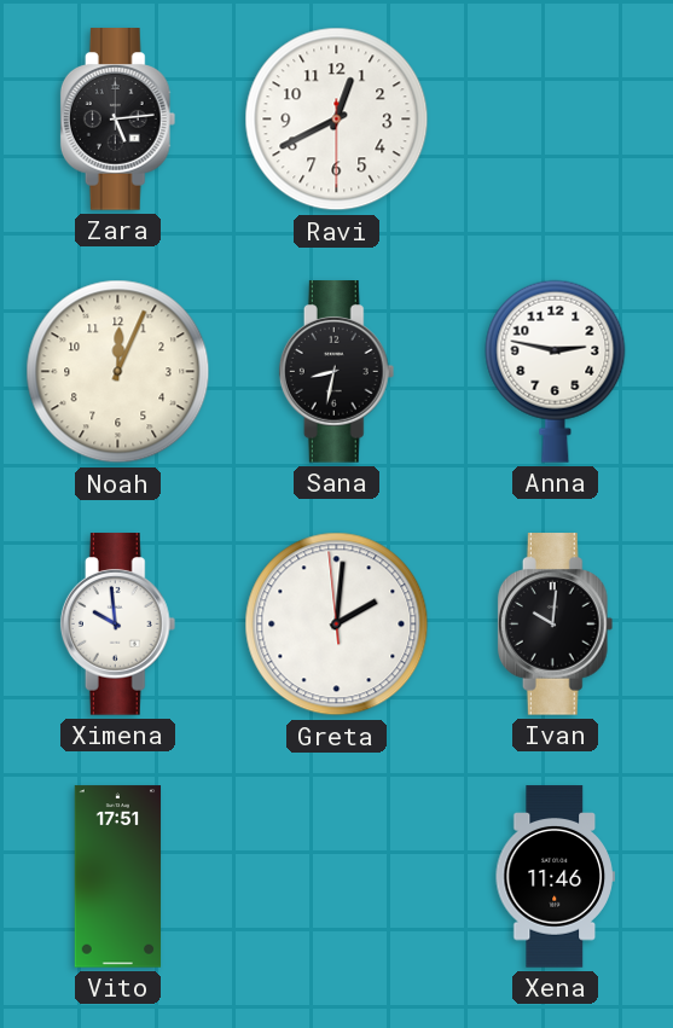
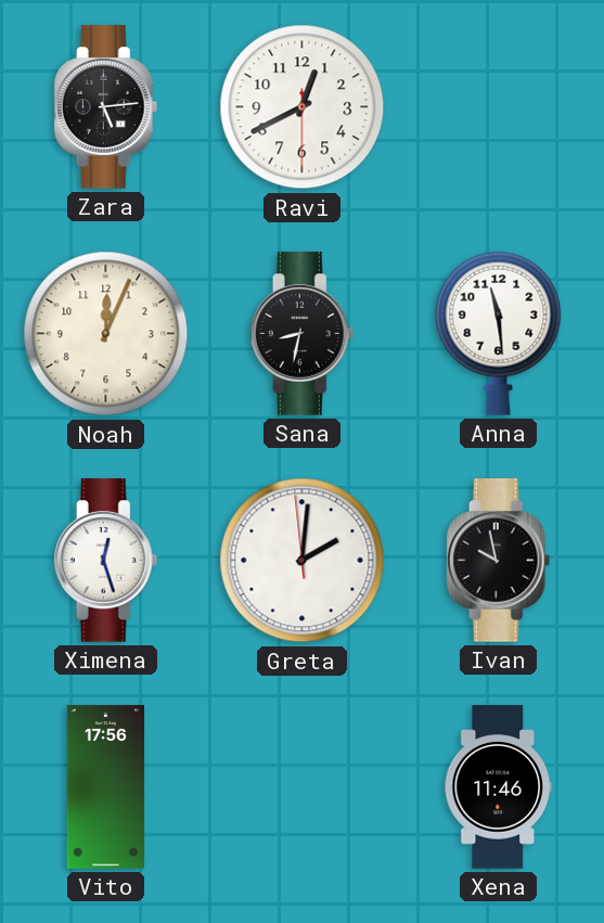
Anna: 2:47 -> 11:29
Ximena: 9:59 -> 12:27
Ivan: 10:01 -> 9:58
Vito: 17:51 -> 17:56
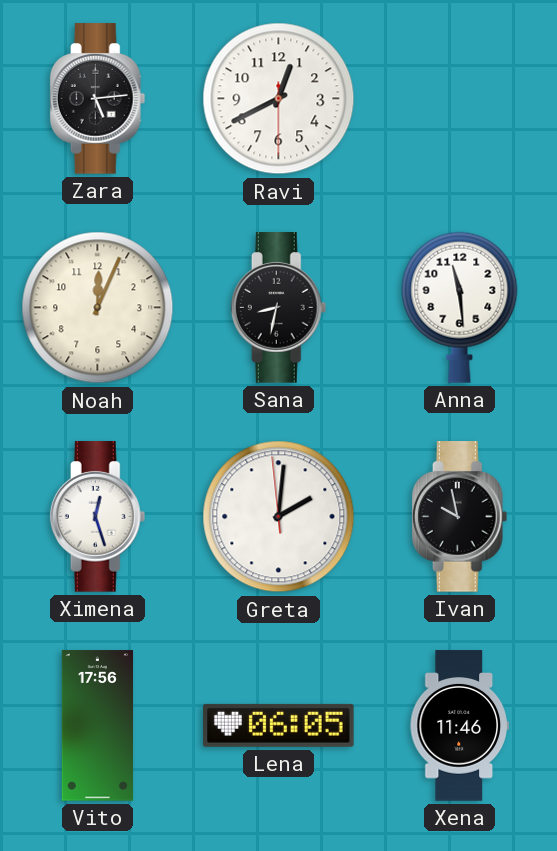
Lena: none -> 06:05
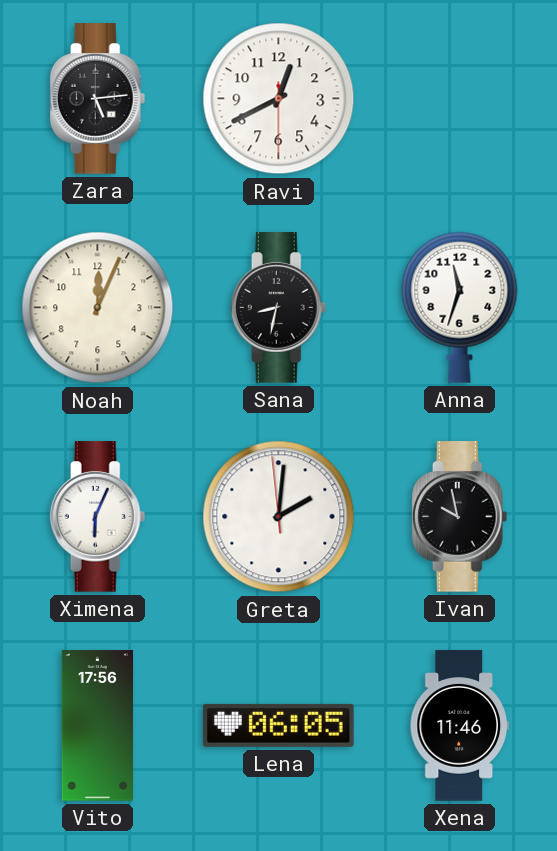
Anna: 11:29 -> 11:33
Ximena: 12:27 -> 6:04
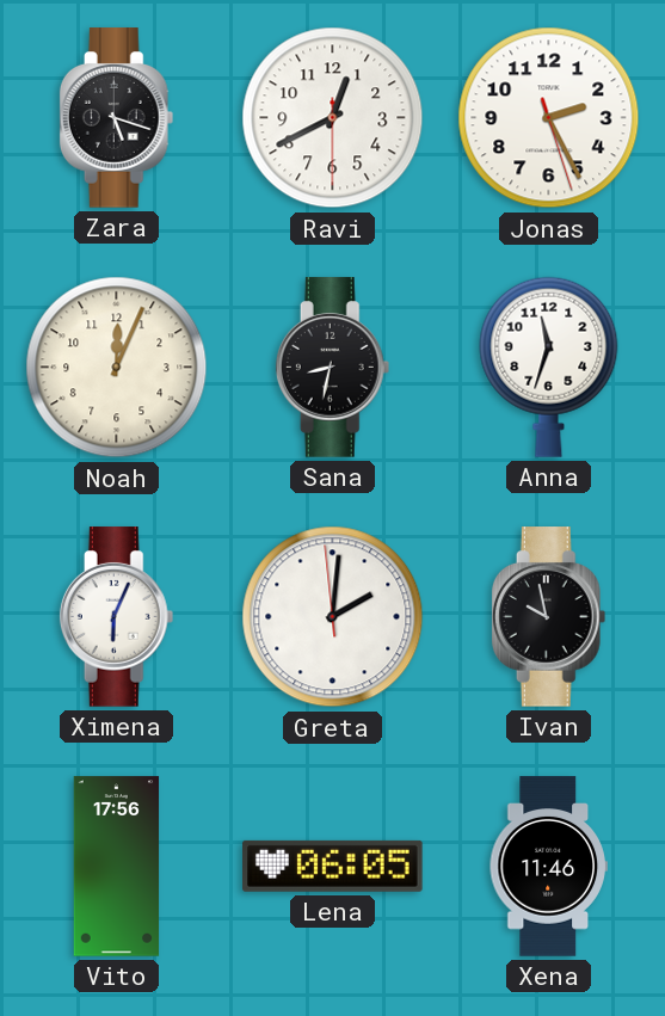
Zara: 5:14 -> 5:18
Jonas: none -> 2:25
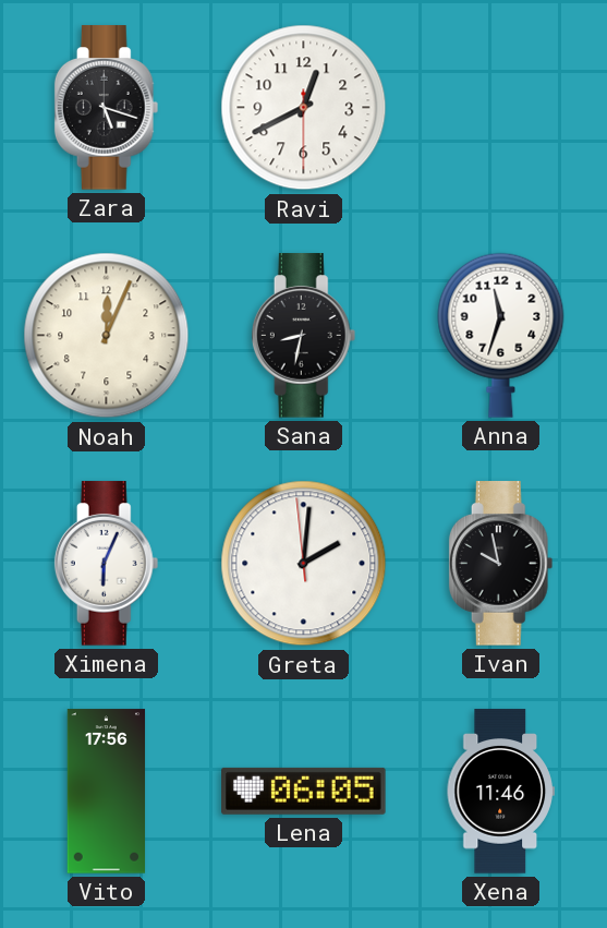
Jonas: 2:25 -> none
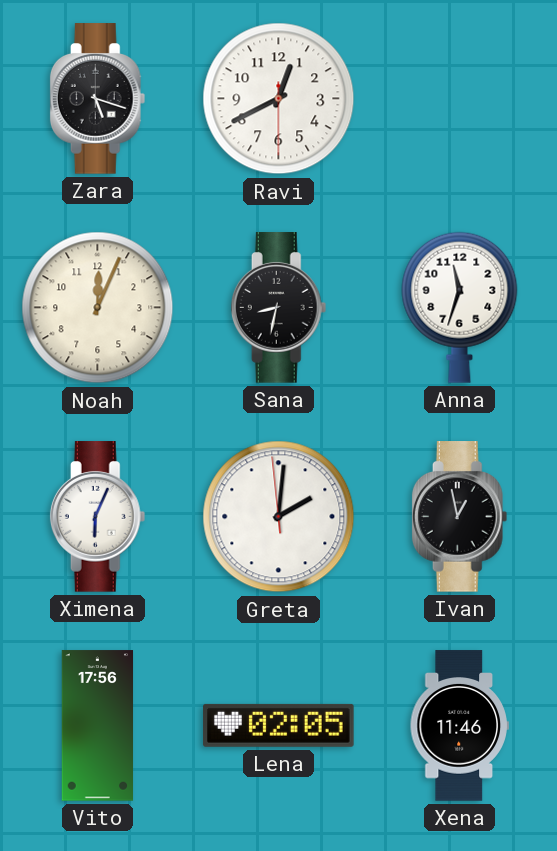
Ivan: 9:58 -> 12:58
Lena: 06:05 -> 02:05
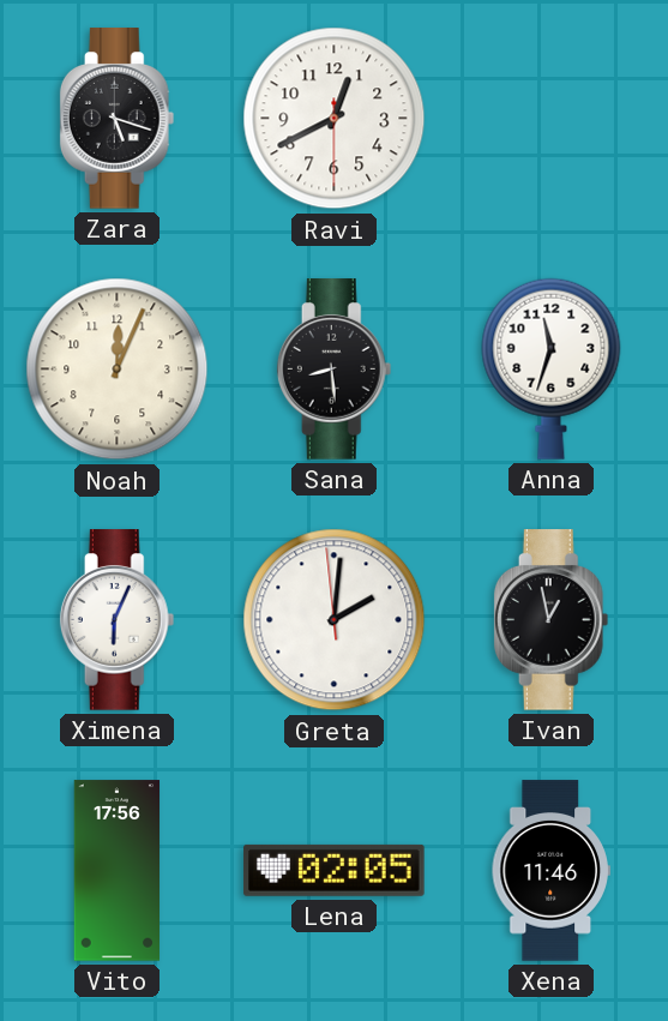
Sana: 8:32 -> 8:29
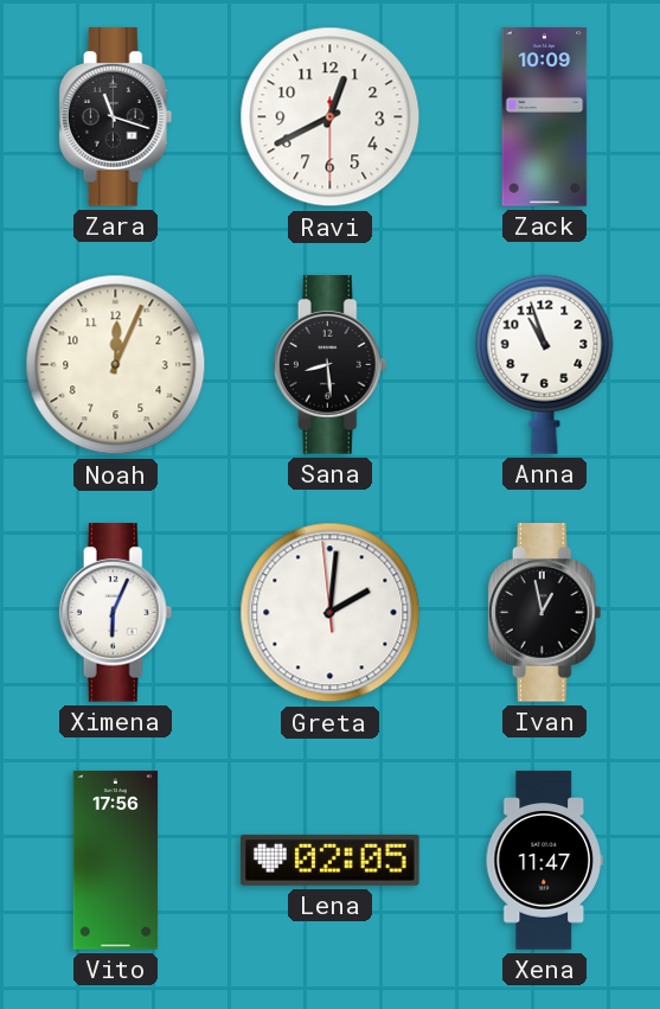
Zara: 5:18 -> 11:18
Zack: none -> 10:09
Anna: 11:33 -> 10:57
Xena: 11:46 -> 11:47
